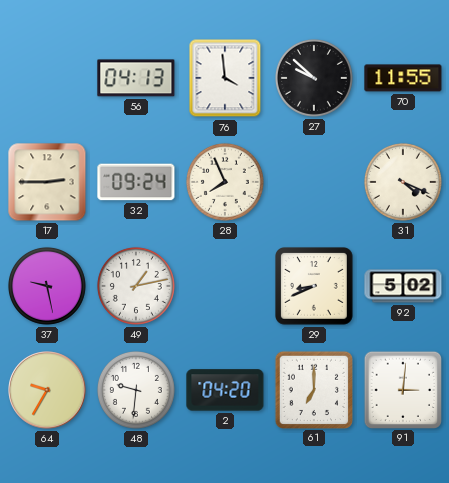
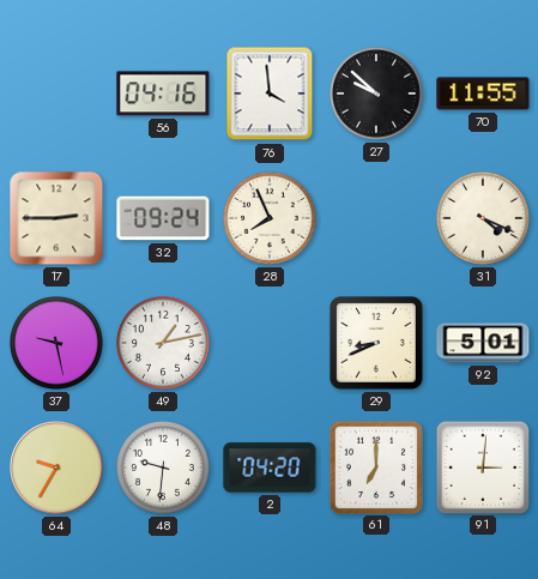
56: 04:13 -> 04:16
92: 5:02 -> 5:01
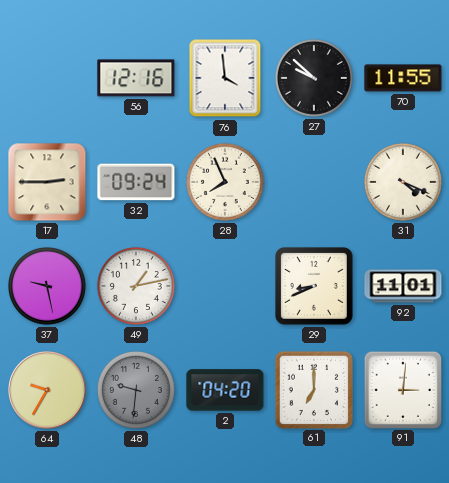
56: 04:16 -> 12:16
92: 5:01 -> 11:01
48 dial: white -> grey
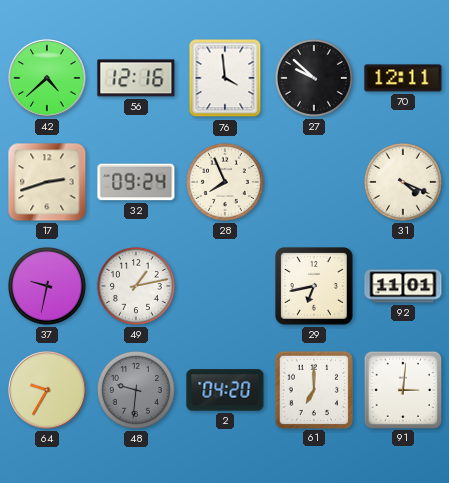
42: none -> 4:38
70: 11:55 -> 12:11
17: 2:45 -> 2:42
37: 9:28 -> 9:32
29: 8:41 -> 6:43
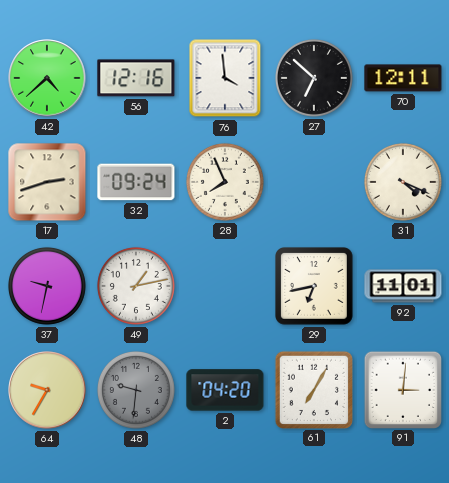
27: 9:52 -> 6:52
61: 7:00 -> 7:05
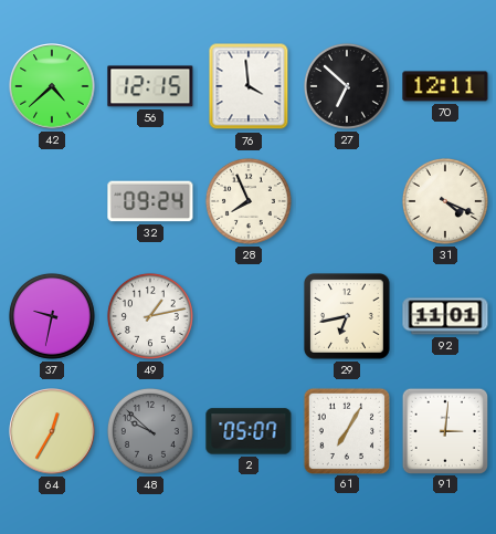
56: 12:16 -> 12:15
17: 2:42 -> none
64: 9:35 -> 12:35
48: 9:31 -> 9:52
2: 04:20 -> 05:07
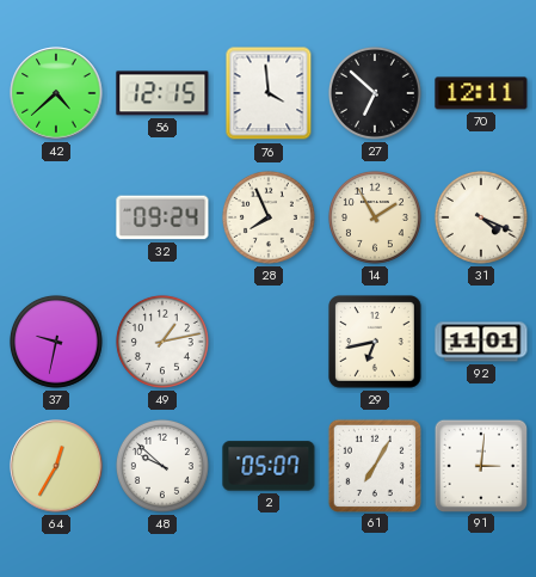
14: none -> 1:55
48 dial: grey -> white
